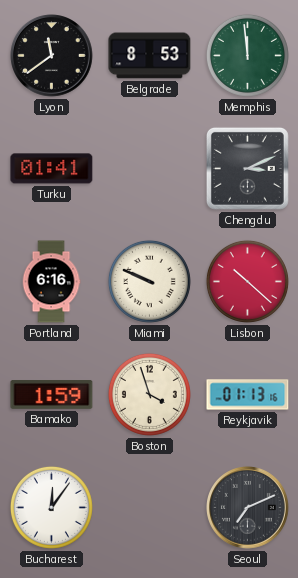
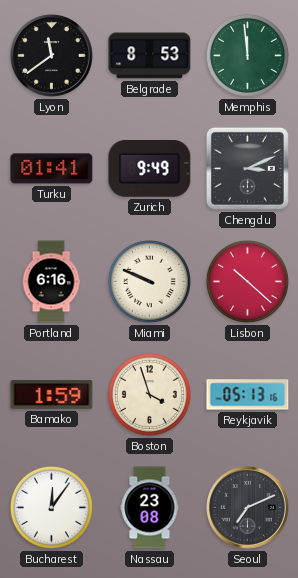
Zurich: none -> 9:49
Reykjavik: 01:13 -> 05:13
Nassau: none -> 23:08
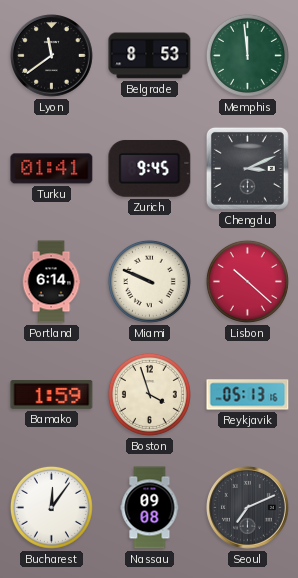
Zurich: 9:49 -> 9:45
Portland: 6:16 -> 6:14
Nassau: 23:08 -> 09:08
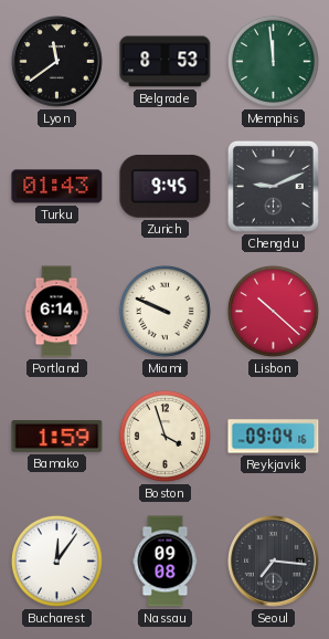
Turku: 01:41 -> 01:43
Chengdu: 3:11 -> 9:11
Reykjavik: 05:13 -> 09:04
Seoul: 7:11 -> 7:16
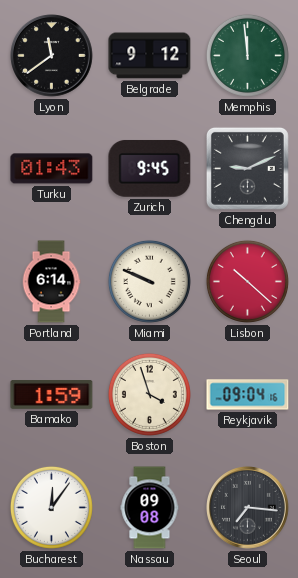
Belgrade: 8:53 -> 9:12
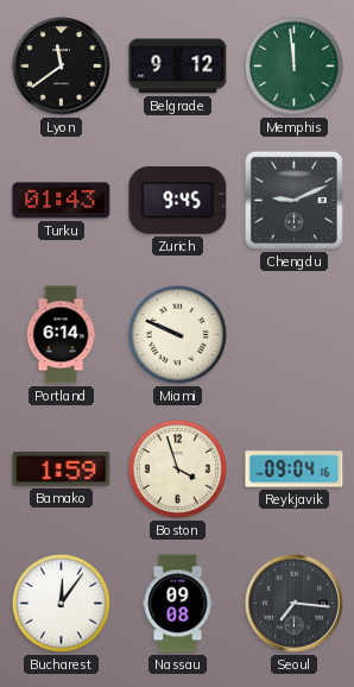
Lisbon: 10:22 -> none
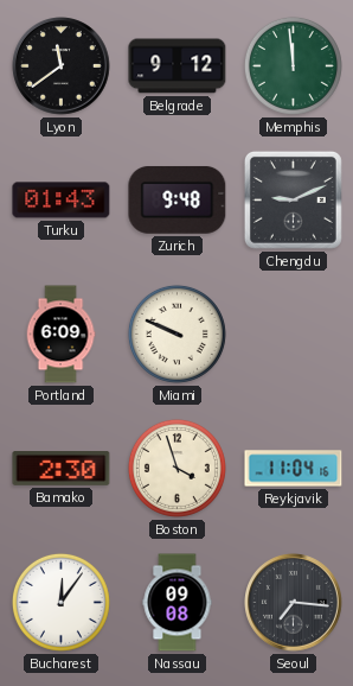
Zurich: 9:45 -> 9:48
Portland: 6:14 -> 6:09
Bamako: 1:59 -> 2:30
Reykjavik: 09:04 -> 11:04
